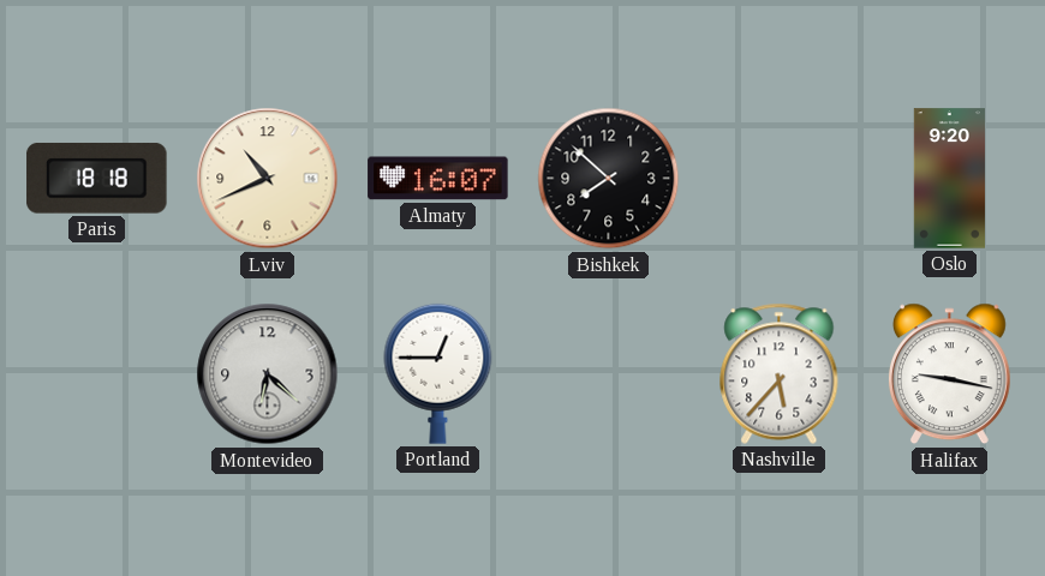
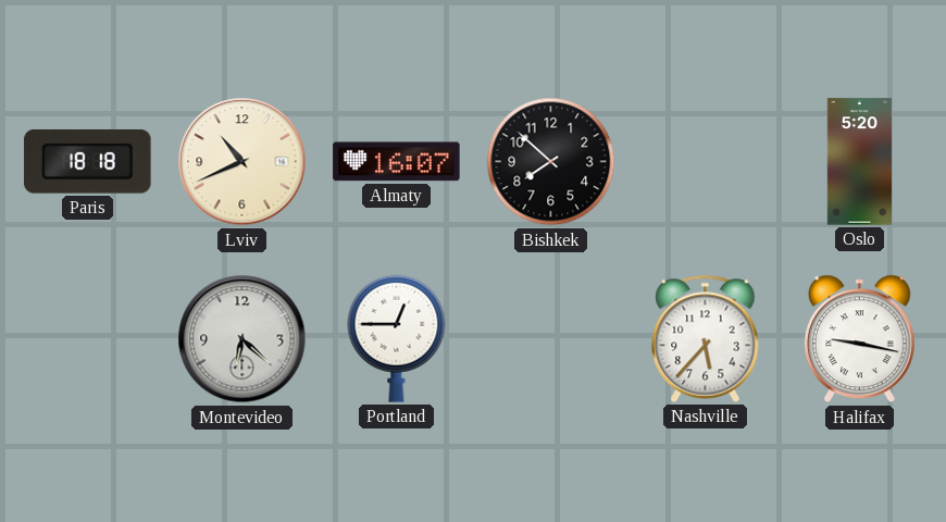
Oslo: 9:20 -> 5:20
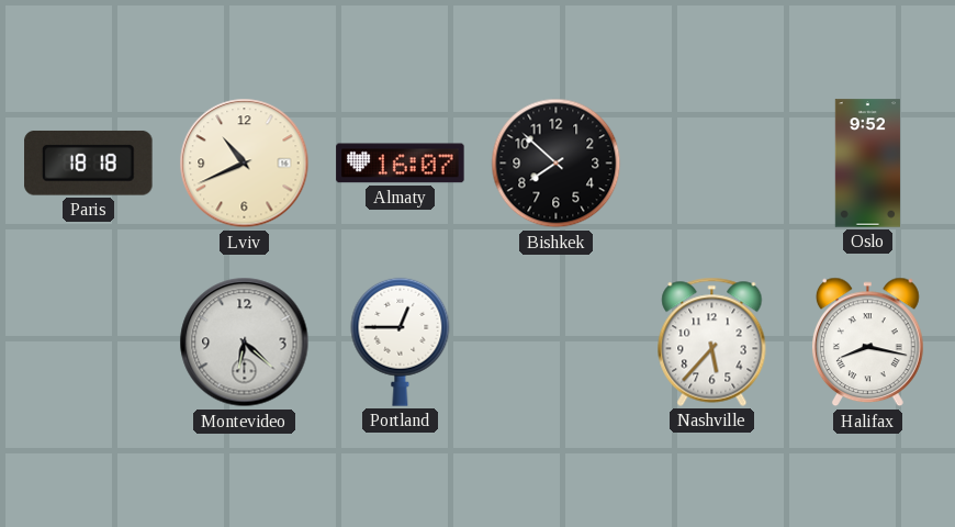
Oslo: 5:20 -> 9:52
Halifax: 9:17 -> 8:17
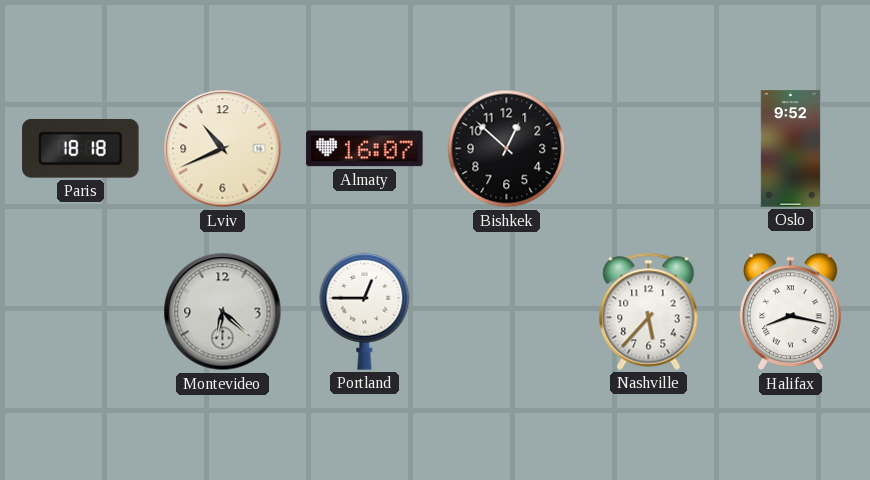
Bishkek: 7:52 -> 12:52
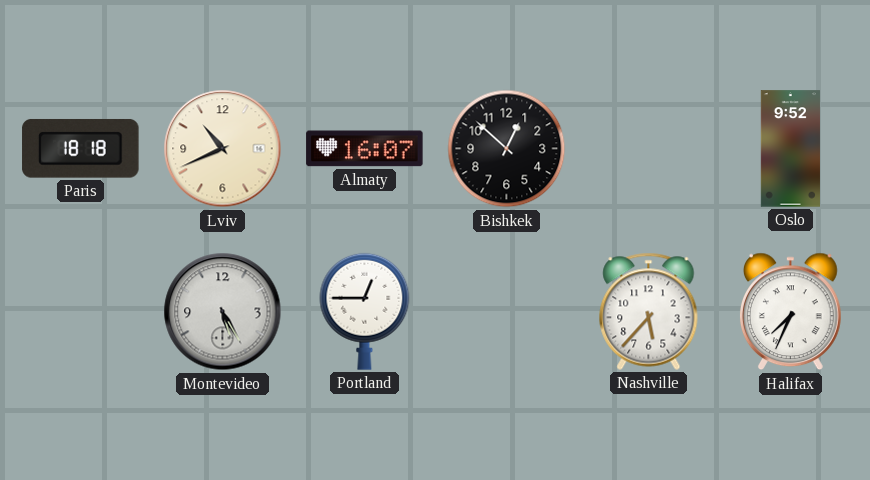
Montevideo: 6:22 -> 5:25
Halifax: 8:17 -> 7:34
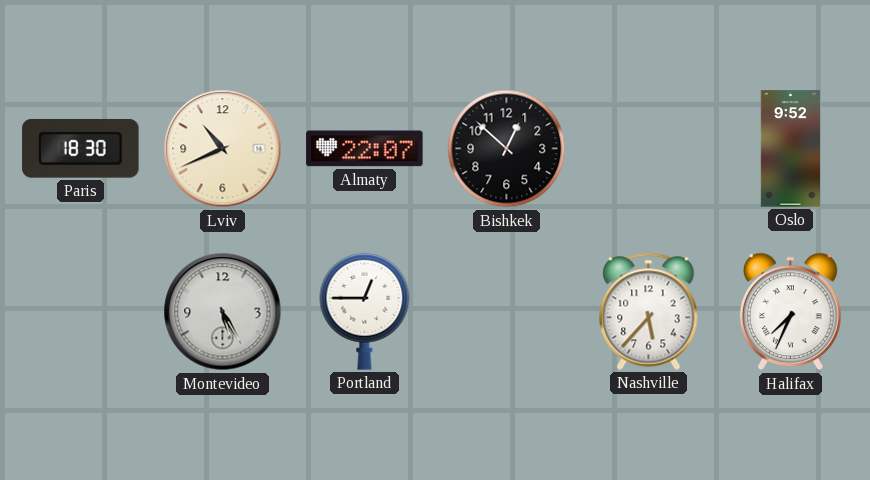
Paris: 18:18 -> 18:30
Almaty: 16:07 -> 22:07
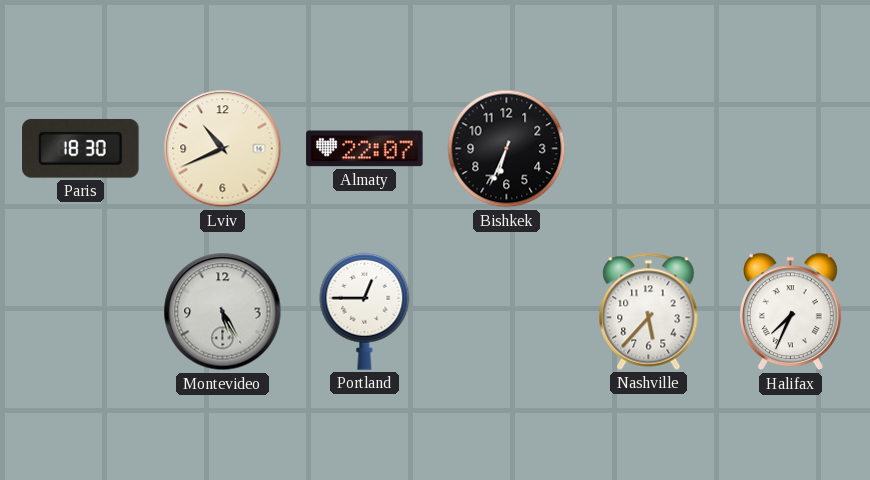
Bishkek: 12:52 -> 6:34
Oslo: 9:52 -> none
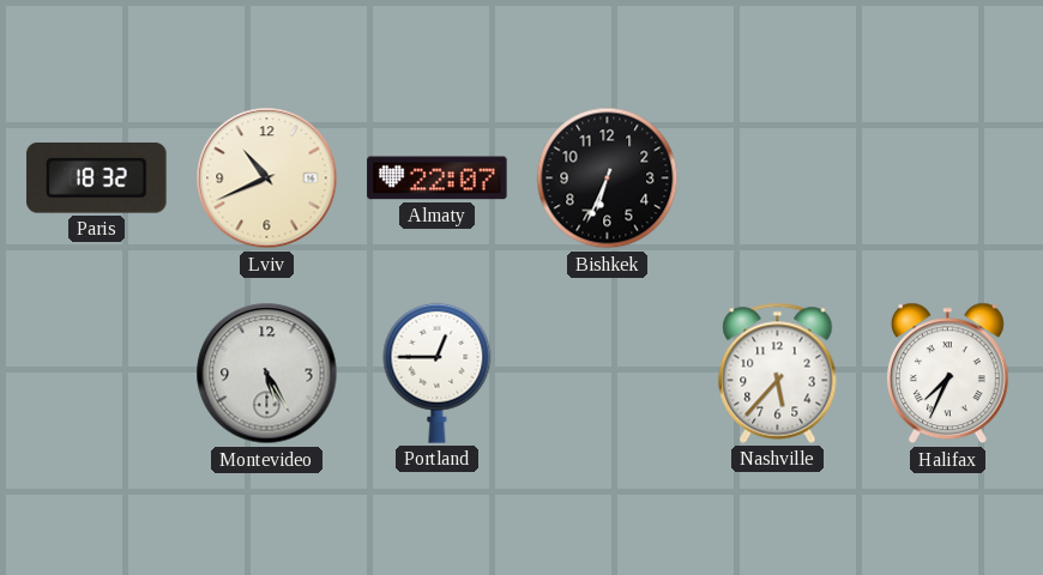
Paris: 18:30 -> 18:32
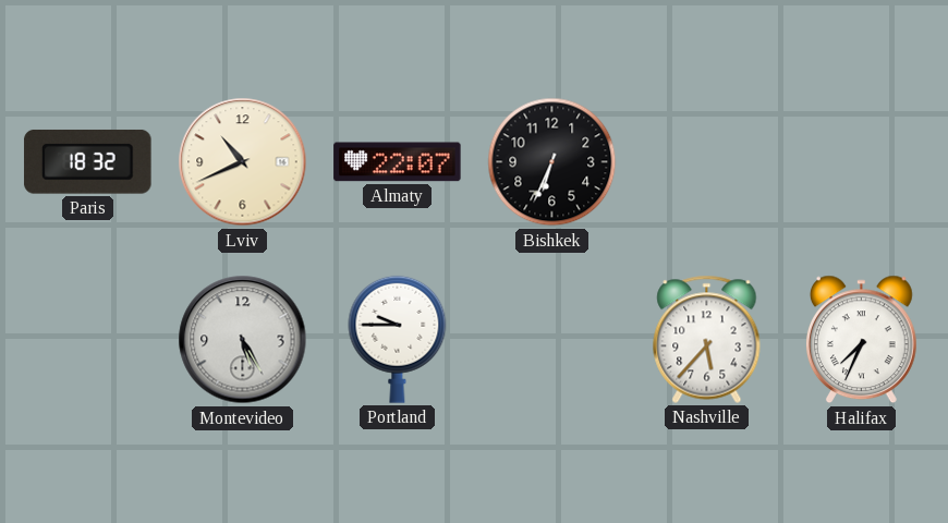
Portland: 12:45 -> 9:45
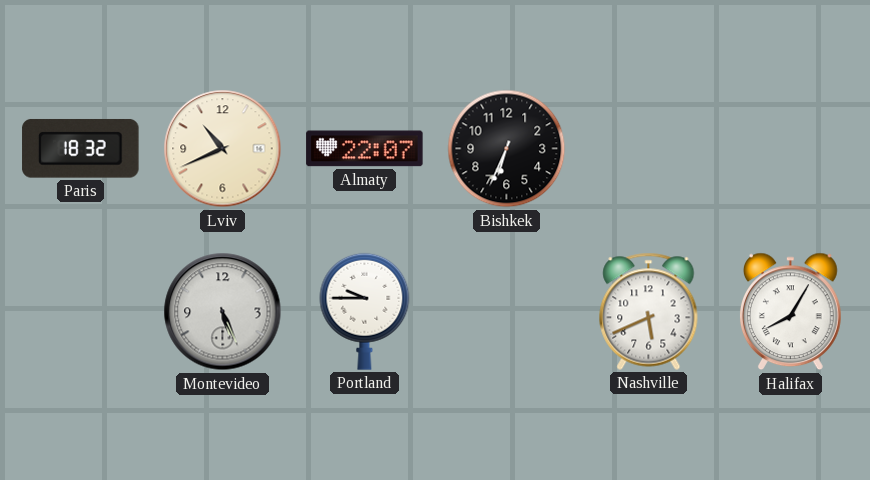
Montevideo: 5:25 -> 5:26
Nashville: 5:37 -> 5:41
Halifax: 7:34 -> 8:05
